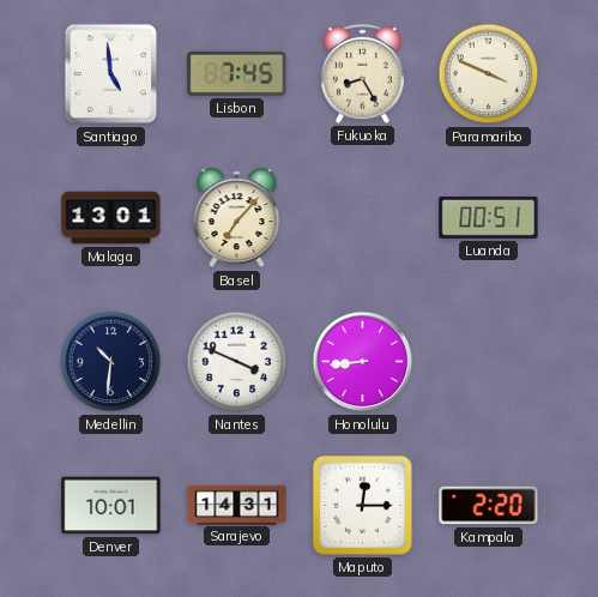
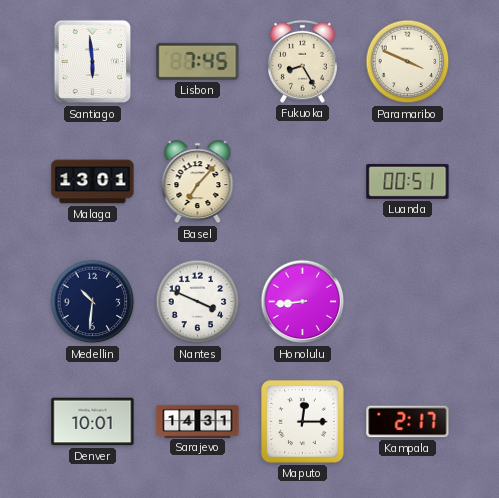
Santiago: 4:59 -> 5:59
Kampala: 2:20 -> 2:17
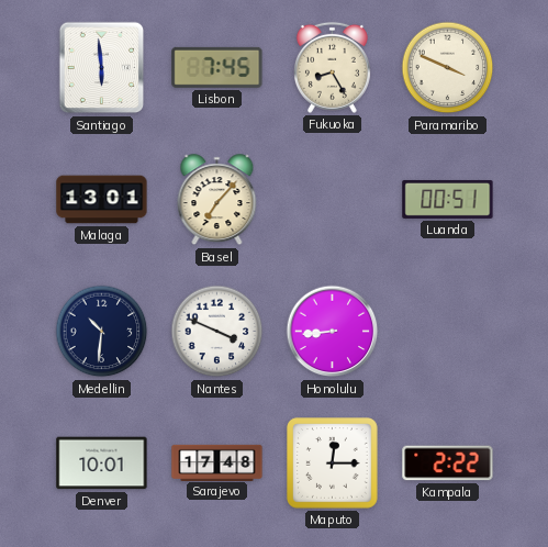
Sarajevo: 14:31 -> 17:48
Kampala: 2:17 -> 2:22
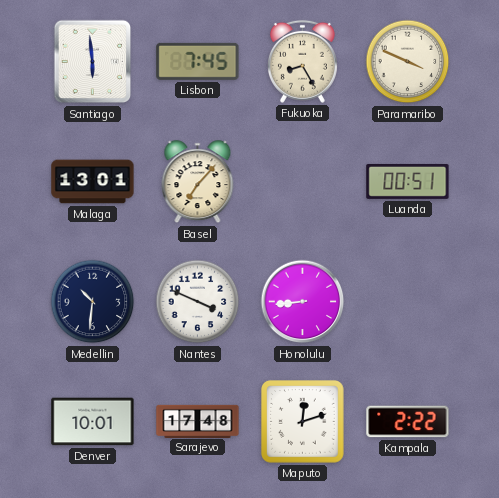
Maputo: 12:15 -> 12:12
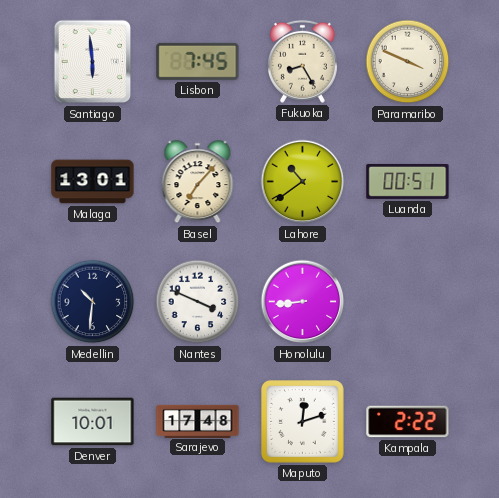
Lahore: none -> 10:39
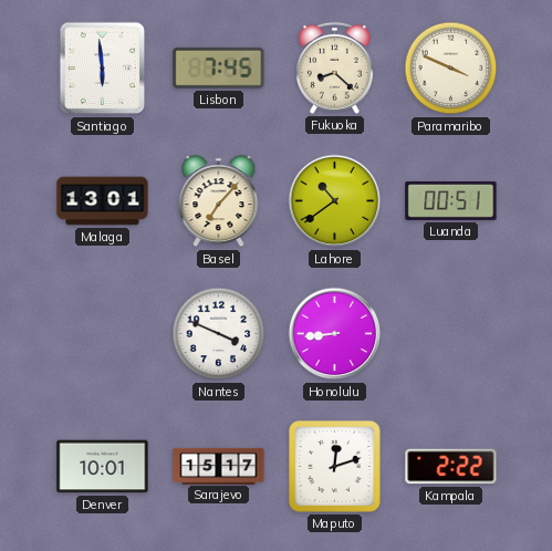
Fukuoka: 8:25 -> 8:22
Medellin: 10:31 -> none
Sarajevo: 17:48 -> 15:17
